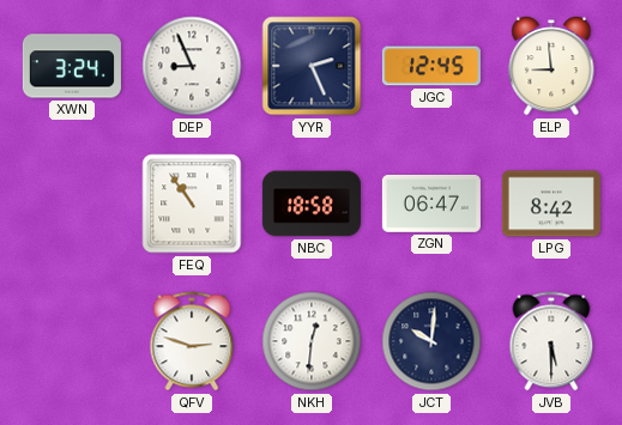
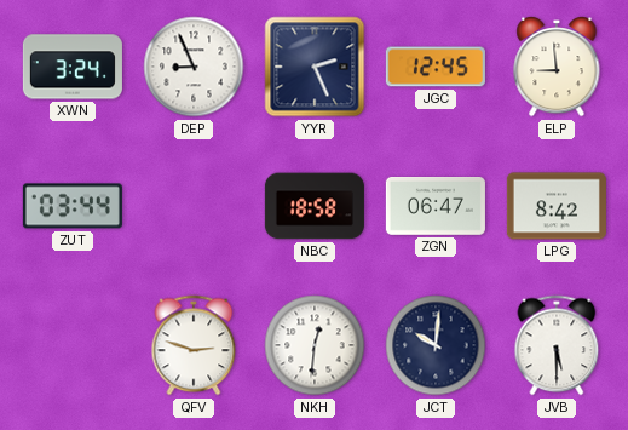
ZUT: none -> 03:44
FEQ: 10:54 -> none
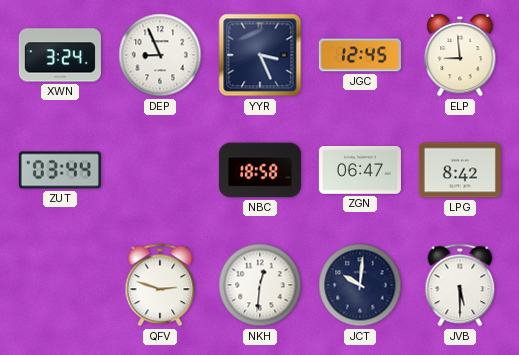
YYR: 2:26 -> 3:26
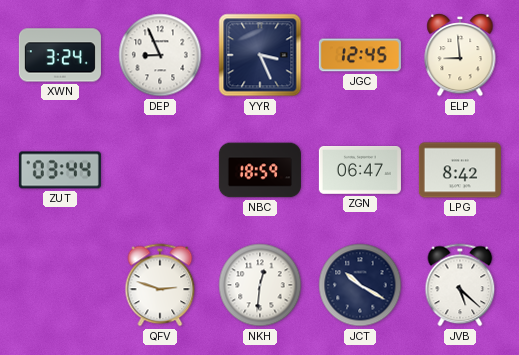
NBC: 18:58 -> 18:59
JCT: 10:01 -> 10:20
JVB: 5:30 -> 5:22
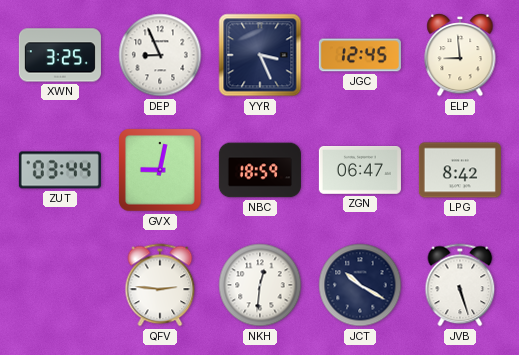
XWN: 3:24 -> 3:25
GVX: none -> 9:02
QFV: 2:48 -> 2:46
JVB: 5:22 -> 5:27
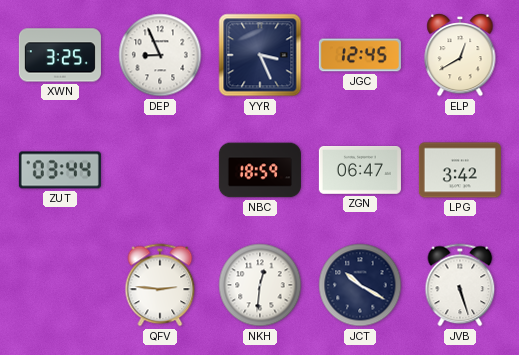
ELP: 8:59 -> 12:40
GVX: 9:02 -> none
LPG: 8:42 -> 3:42
